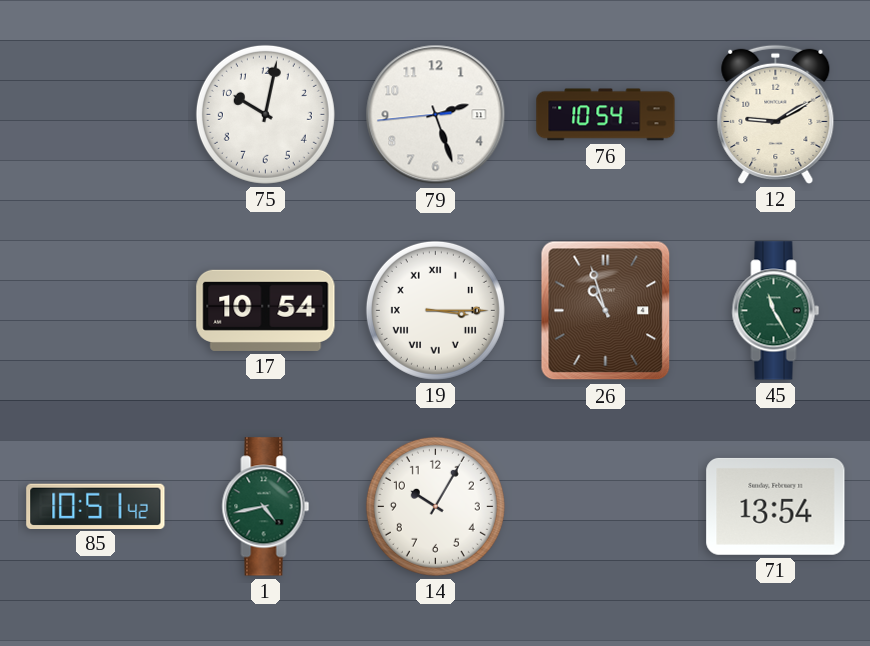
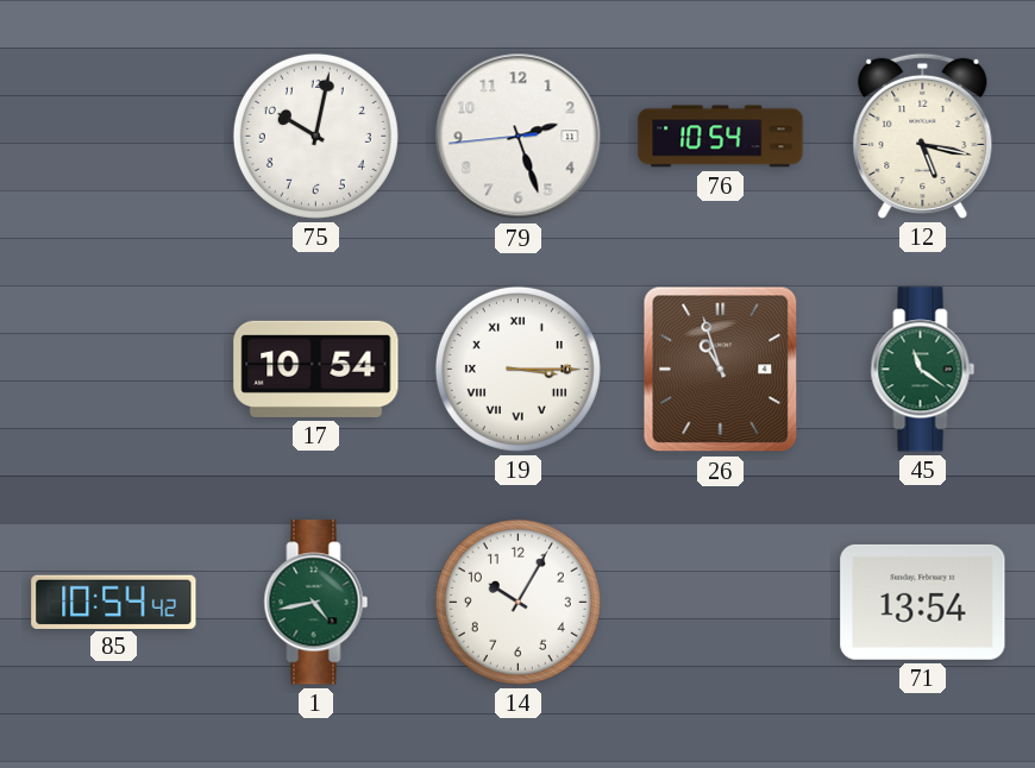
12: 9:10 -> 5:17
45: 11:25 -> 11:21
85: 10:51 -> 10:54
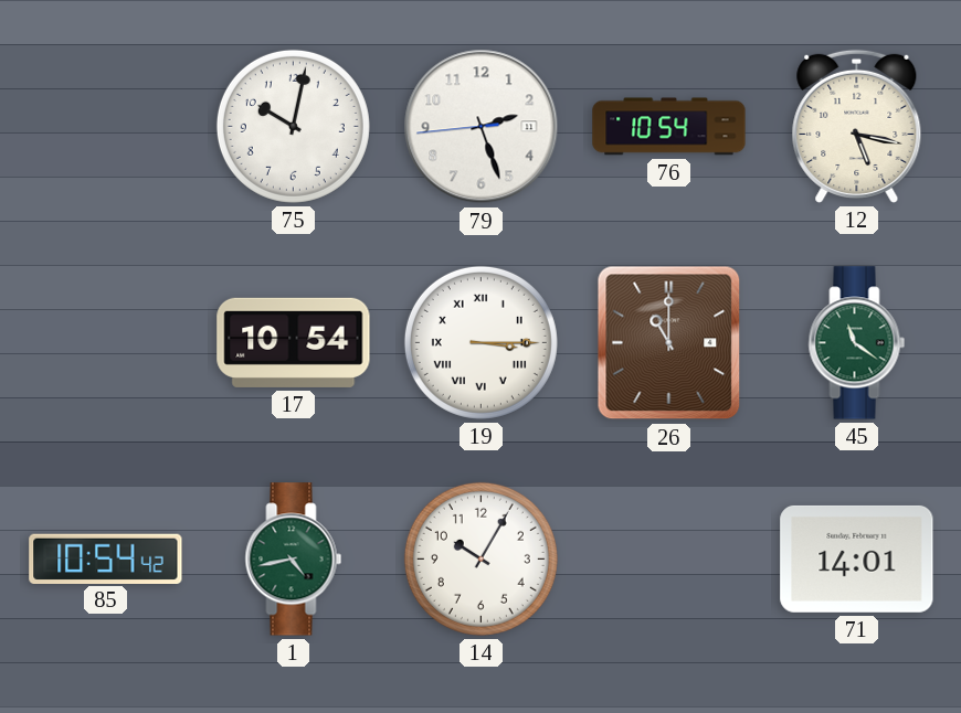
26: 10:57 -> 11:00
71: 13:54 -> 14:01
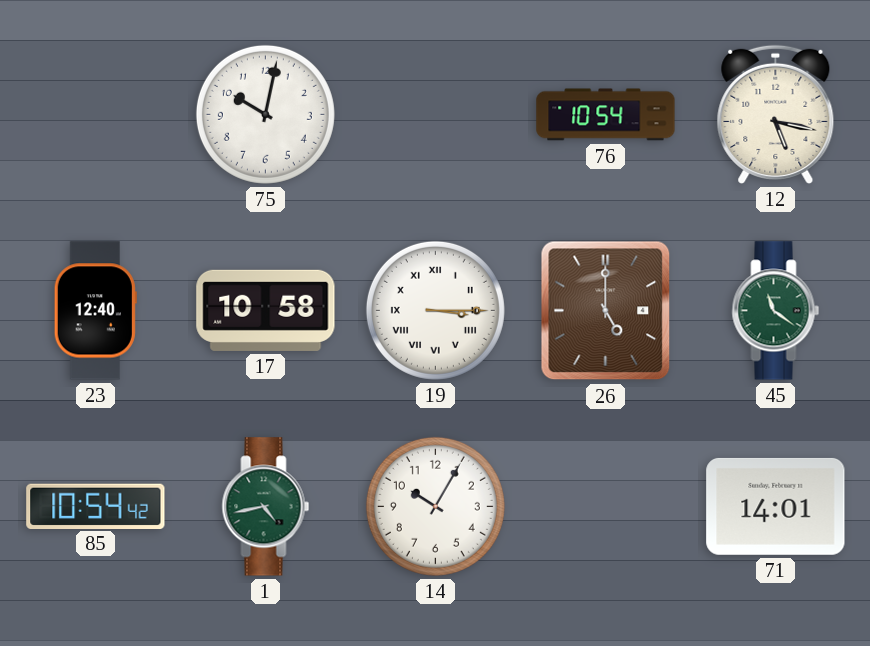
79: 2:26 -> none
23: none -> 12:40
17: 10:54 -> 10:58
26: 11:00 -> 5:00
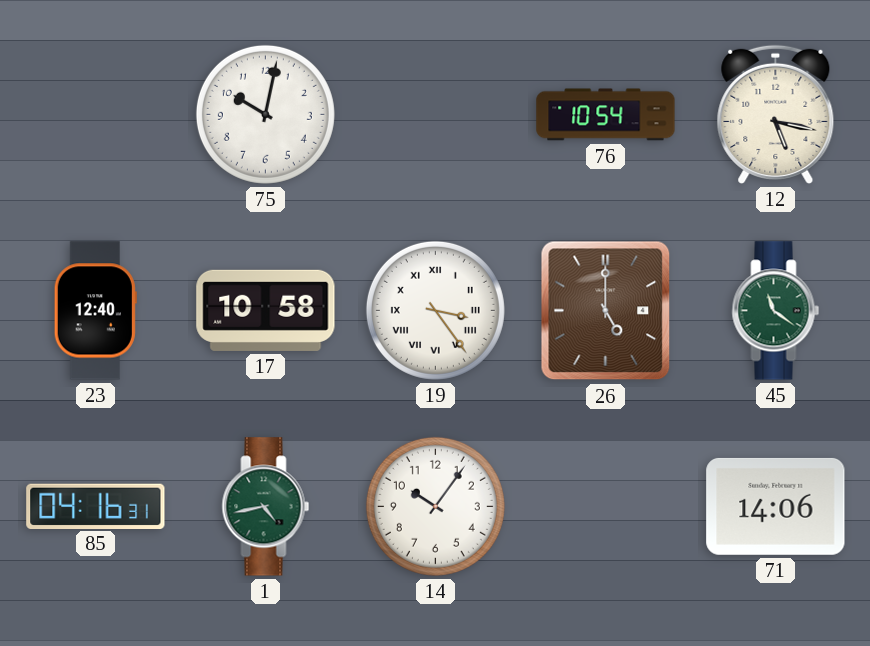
19: 3:15 -> 3:24
85: 10:54 -> 04:16
14: 10:05 -> 10:06
71: 14:01 -> 14:06
